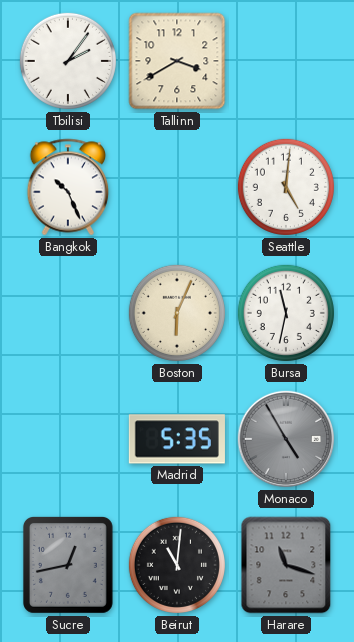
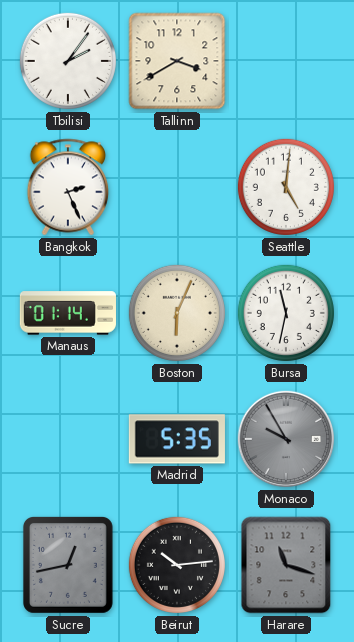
Bangkok: 10:26 -> 2:26
Manaus: none -> 01:14
Monaco: 4:55 -> 9:55
Beirut: 11:01 -> 10:14
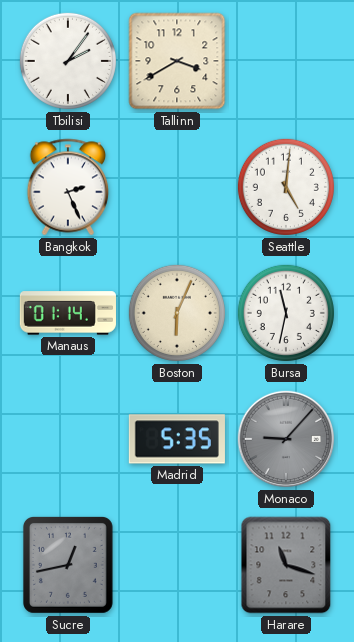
Monaco: 9:55 -> 9:07
Beirut: 10:14 -> none
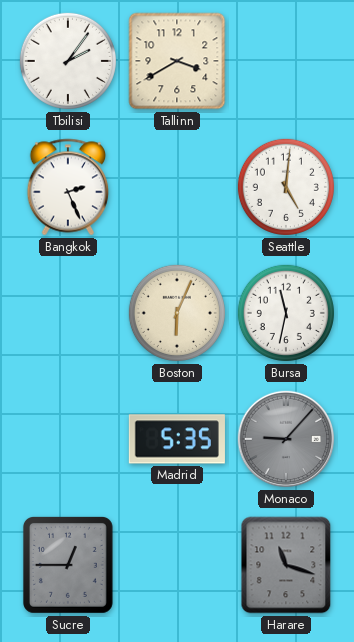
Manaus: 01:14 -> none
Sucre: 12:43 -> 12:45
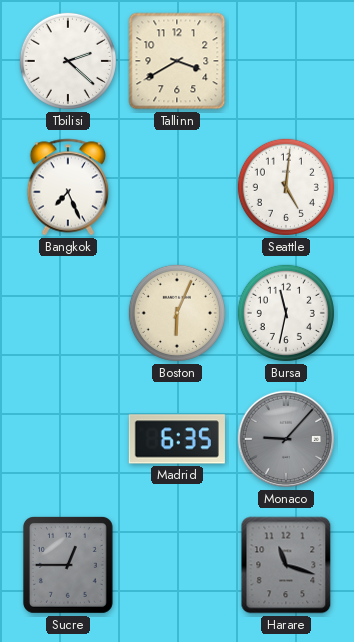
Tbilisi: 2:06 -> 2:22
Bangkok: 2:26 -> 7:26
Madrid: 5:35 -> 6:35
